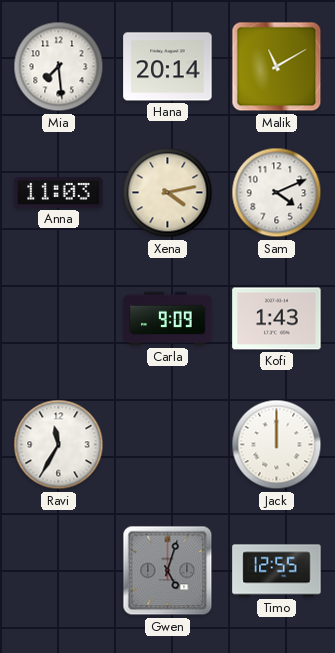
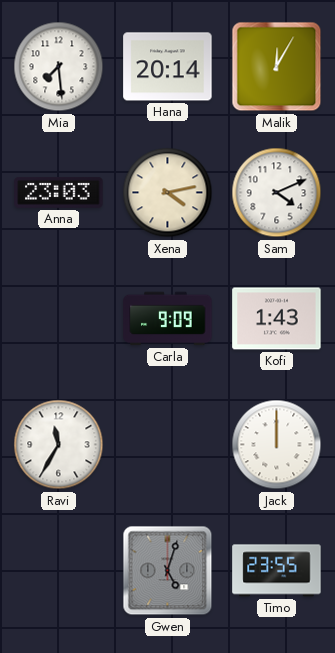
Malik: 11:10 -> 12:05
Anna: 11:03 -> 23:03
Timo: 12:55 -> 23:55
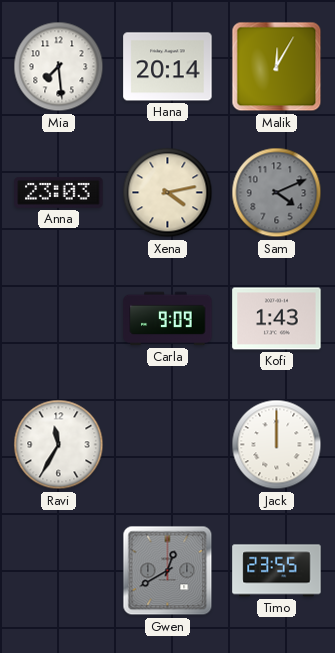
Sam dial: white -> grey
Gwen: 5:03 -> 12:40
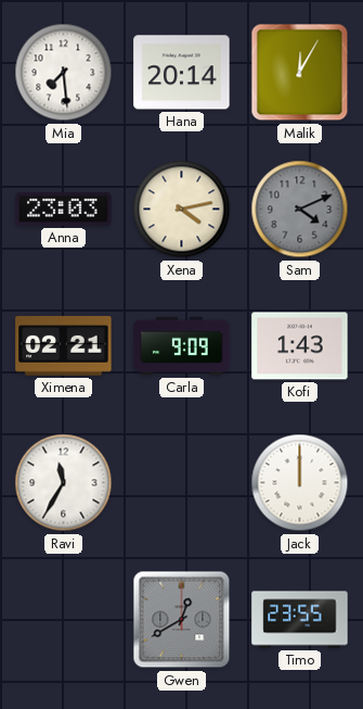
Ximena: none -> 02:21
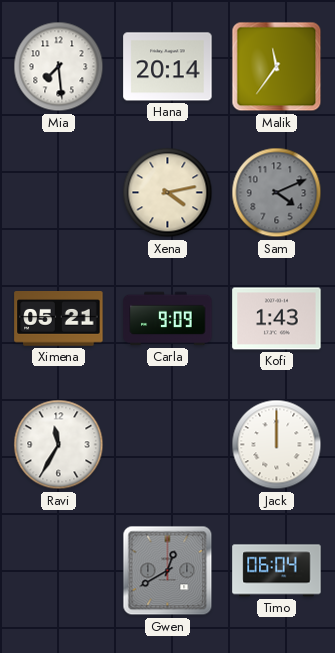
Malik: 12:05 -> 11:36
Anna: 23:03 -> none
Ximena: 02:21 -> 05:21
Timo: 23:55 -> 06:04
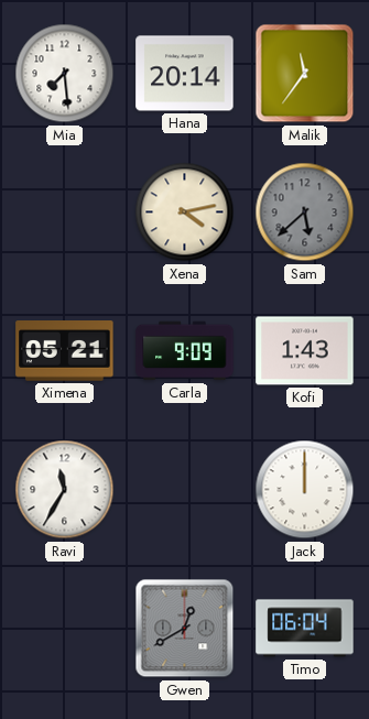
Sam: 4:11 -> 5:38
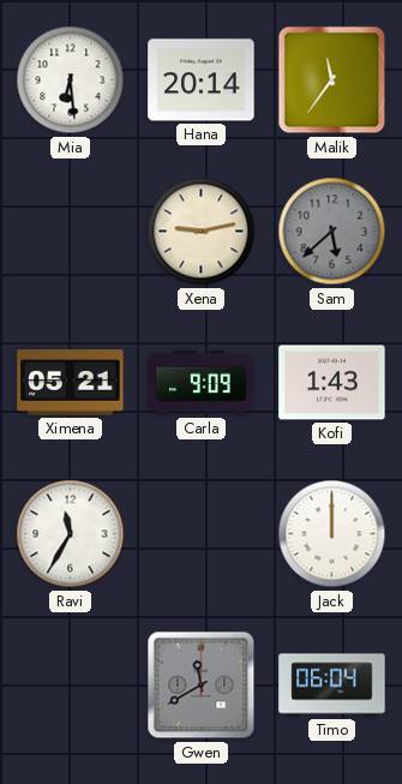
Mia: 7:29 -> 6:29
Xena: 4:13 -> 9:13
Gwen: 12:40 -> 11:40
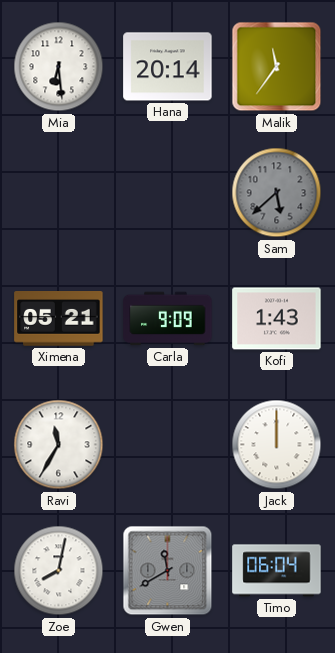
Xena: 9:13 -> none
Zoe: none -> 8:02
